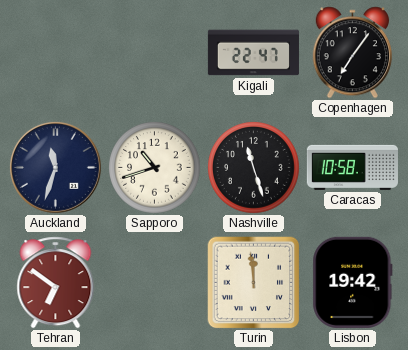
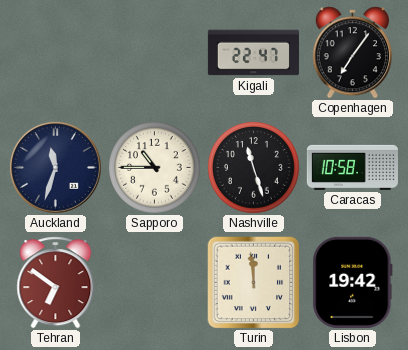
Sapporo: 10:42 -> 10:45
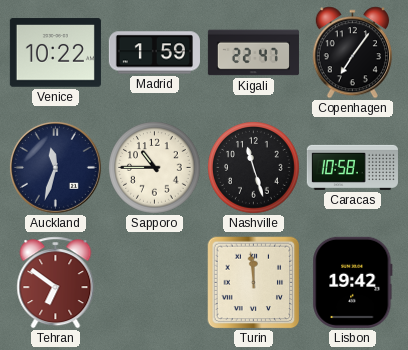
Venice: none -> 10:22
Madrid: none -> 1:59
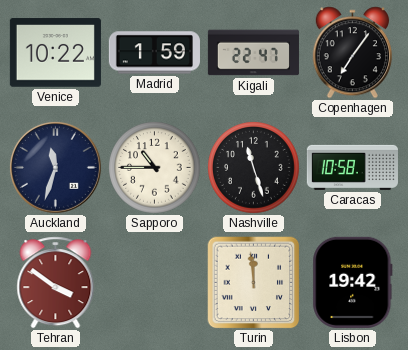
Tehran: 6:51 -> 3:51
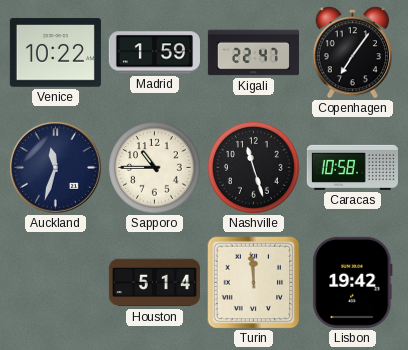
Tehran: 3:51 -> none
Houston: none -> 5:14
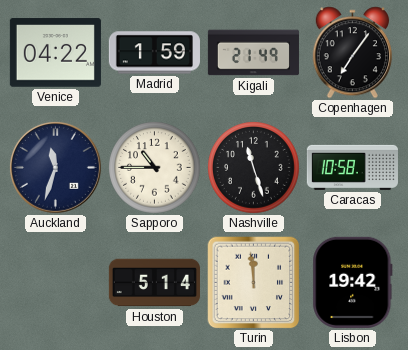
Venice: 10:22 -> 04:22
Kigali: 22:47 -> 21:49
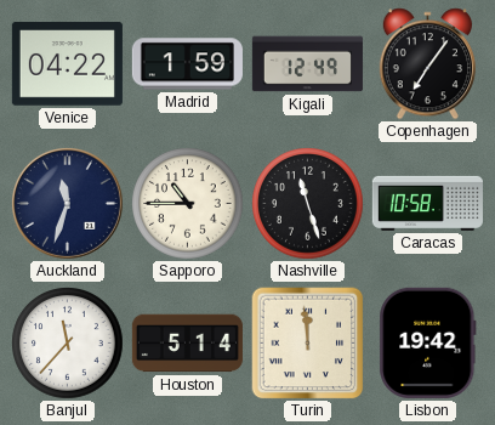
Kigali: 21:49 -> 12:49
Banjul: none -> 11:37
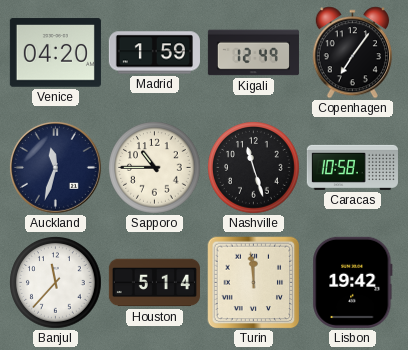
Venice: 04:22 -> 04:20
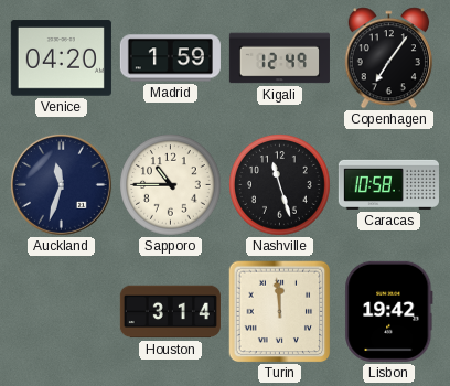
Banjul: 11:37 -> none
Houston: 5:14 -> 3:14
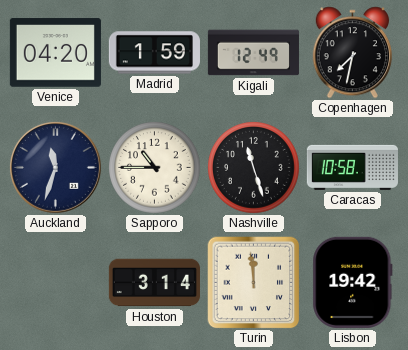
Copenhagen: 7:06 -> 7:32
